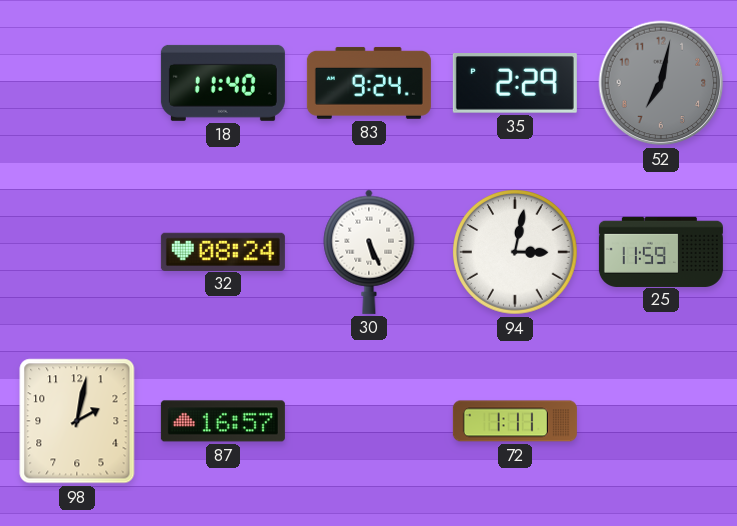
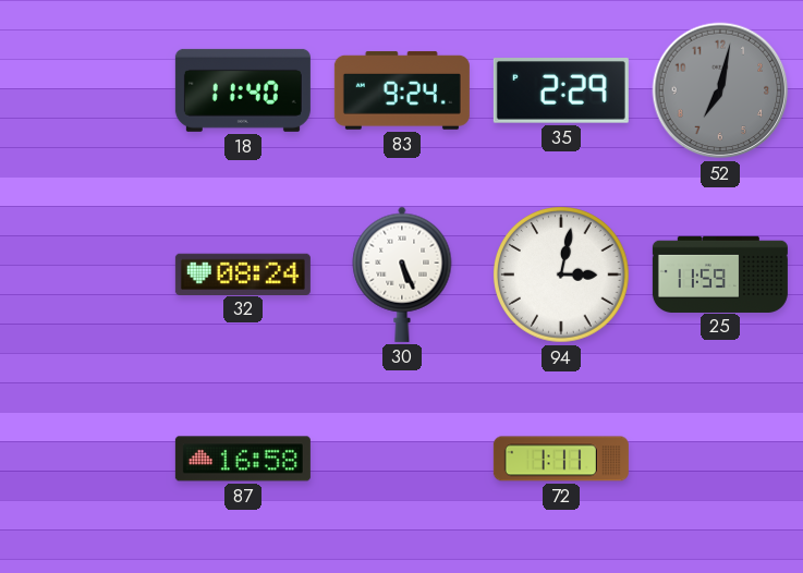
98: 2:02 -> none
87: 16:57 -> 16:58
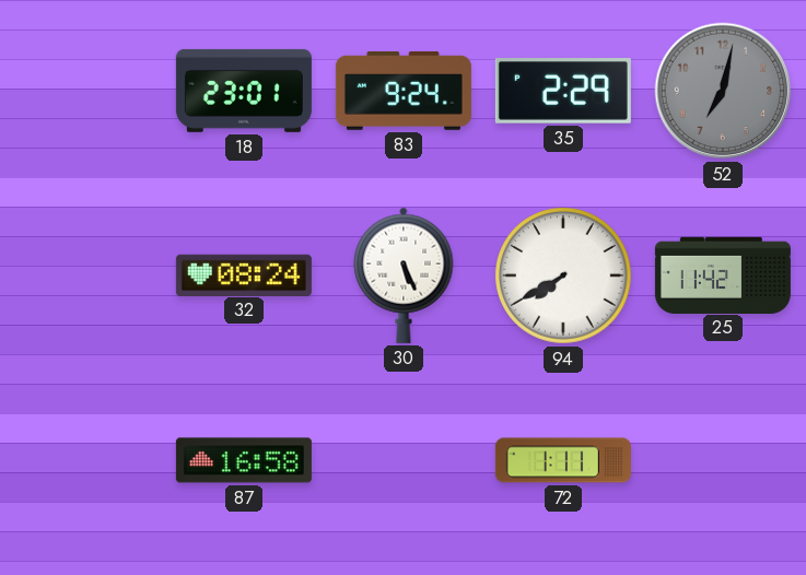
18: 11:40 -> 23:01
94: 3:02 -> 7:40
25: 11:59 -> 11:42
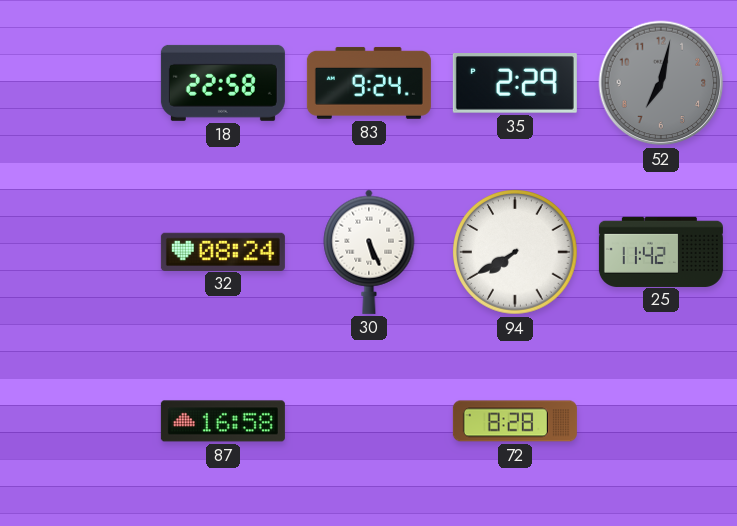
18: 23:01 -> 22:58
72: 1:11 -> 8:28
